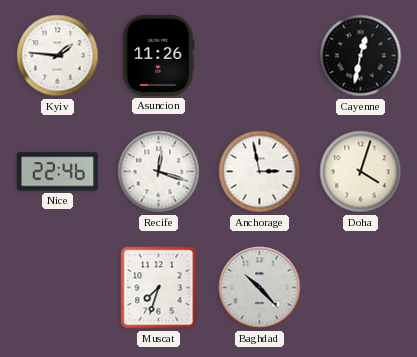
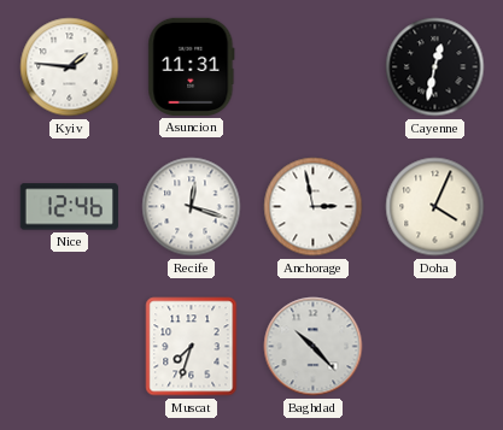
Asuncion: 11:26 -> 11:31
Nice: 22:46 -> 12:46
Doha: 4:03 -> 4:04
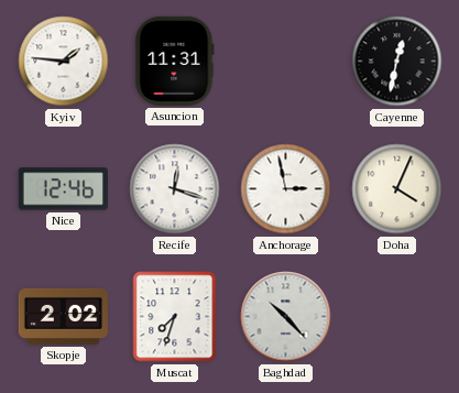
Skopje: none -> 2:02
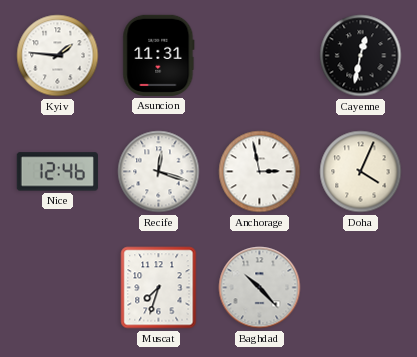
Skopje: 2:02 -> none
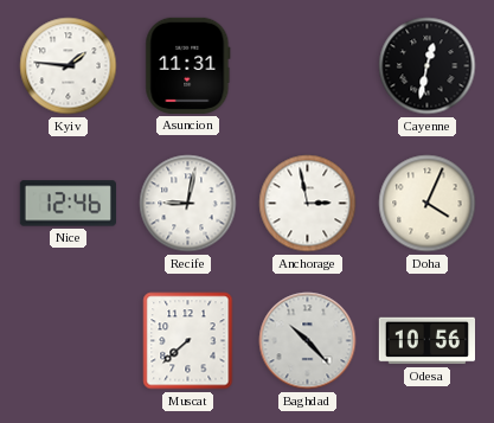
Recife: 12:18 -> 9:02
Muscat: 7:33 -> 7:38
Odesa: none -> 10:56
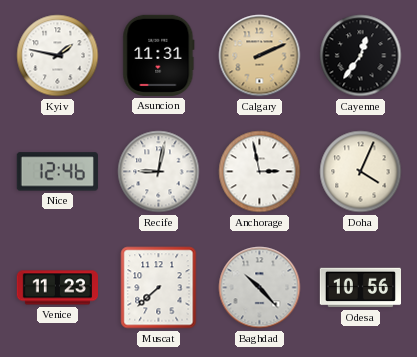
Kyiv: 1:46 -> 1:47
Calgary: none -> 2:11
Cayenne: 12:32 -> 12:36
Venice: none -> 11:23
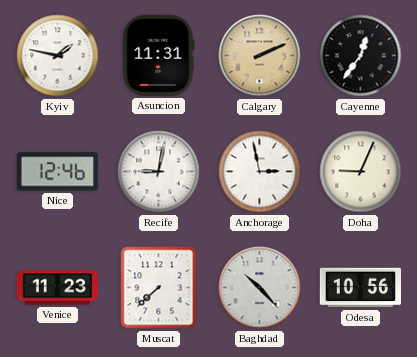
Doha: 4:04 -> 9:04
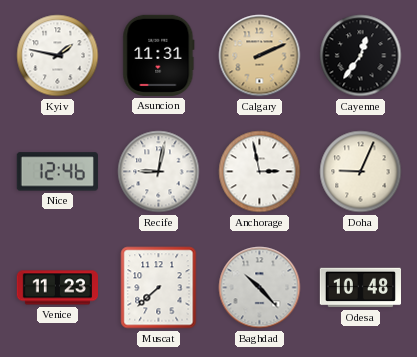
Odesa: 10:56 -> 10:48
